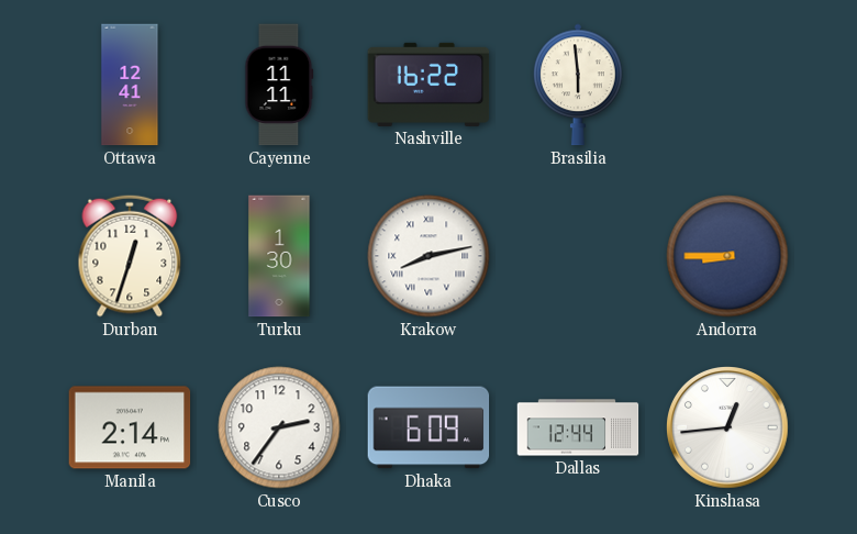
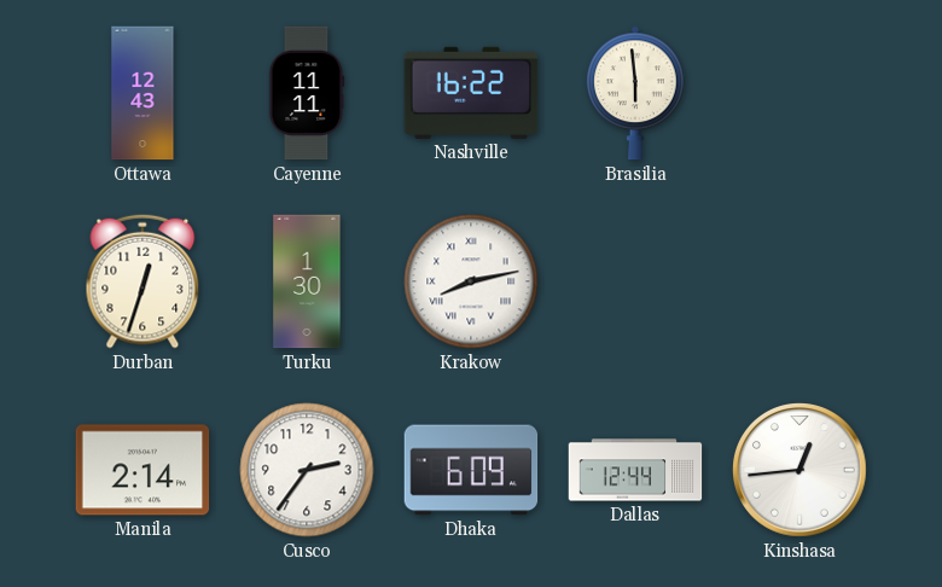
Ottawa: 12:41 -> 12:43
Andorra: 8:45 -> none
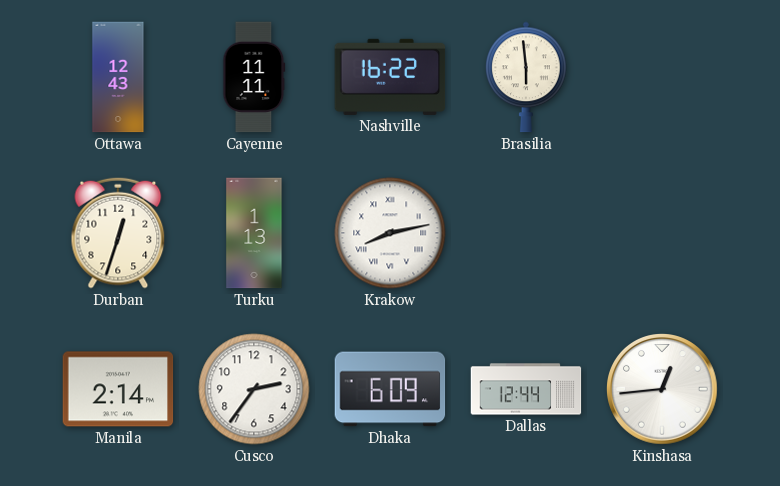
Turku: 1:30 -> 1:13
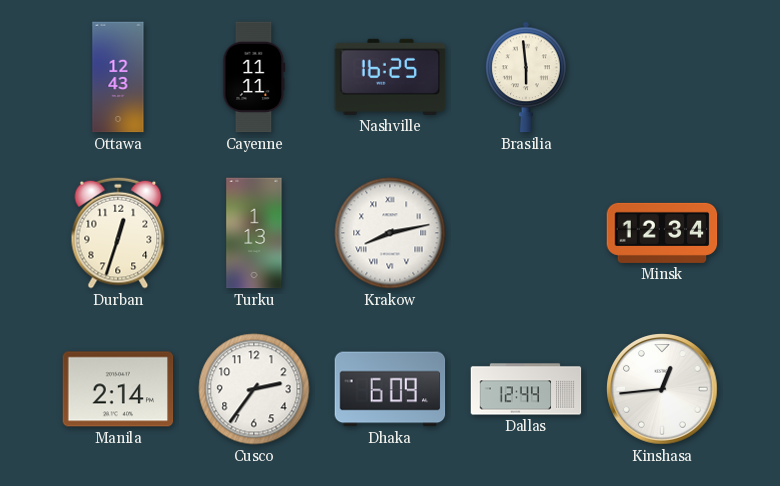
Nashville: 16:22 -> 16:25
Minsk: none -> 12:34
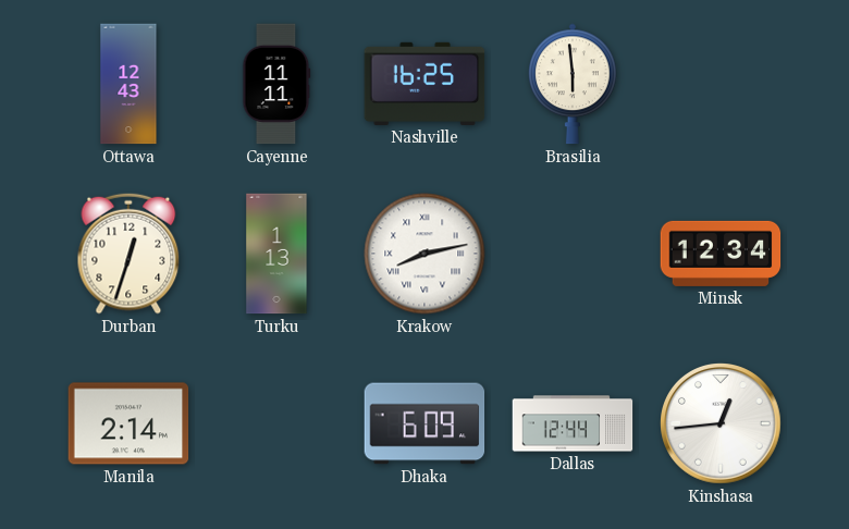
Cusco: 2:36 -> none
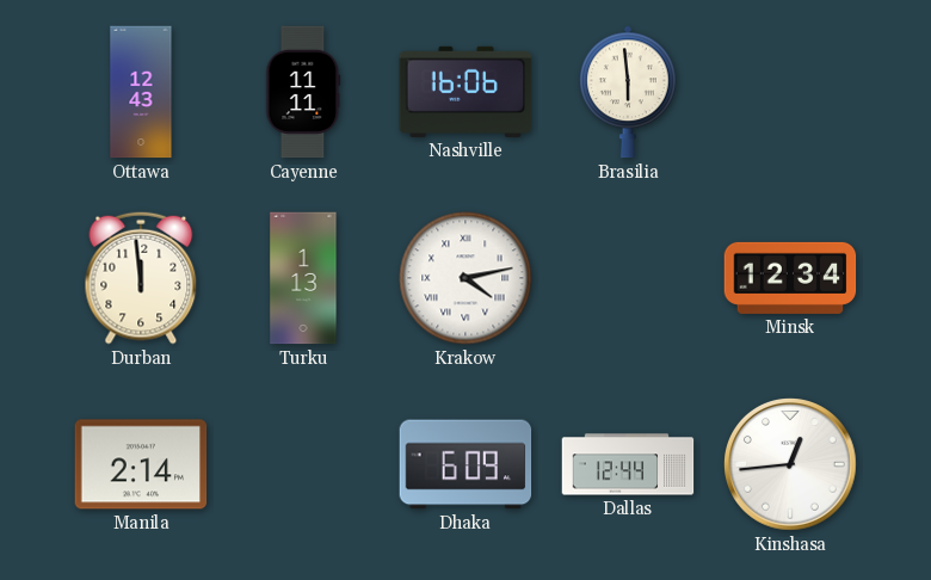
Nashville: 16:25 -> 16:06
Durban: 12:33 -> 11:59
Krakow: 8:13 -> 4:13
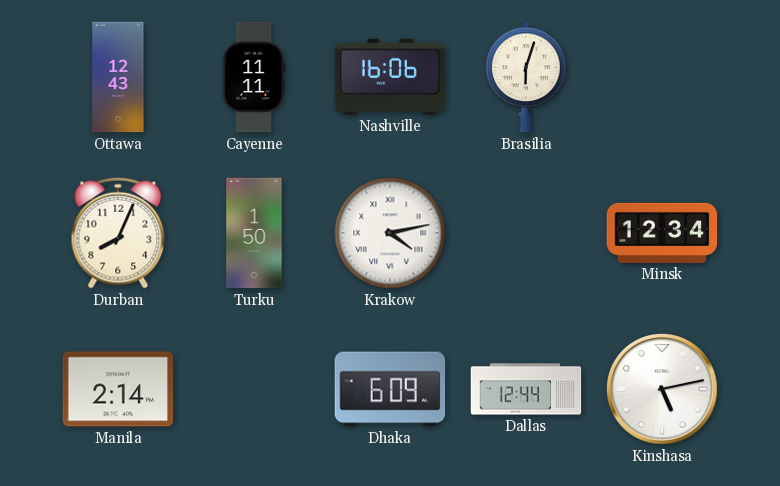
Brasilia: 5:59 -> 6:03
Durban: 11:59 -> 8:04
Turku: 1:13 -> 1:50
Kinshasa: 12:44 -> 5:13
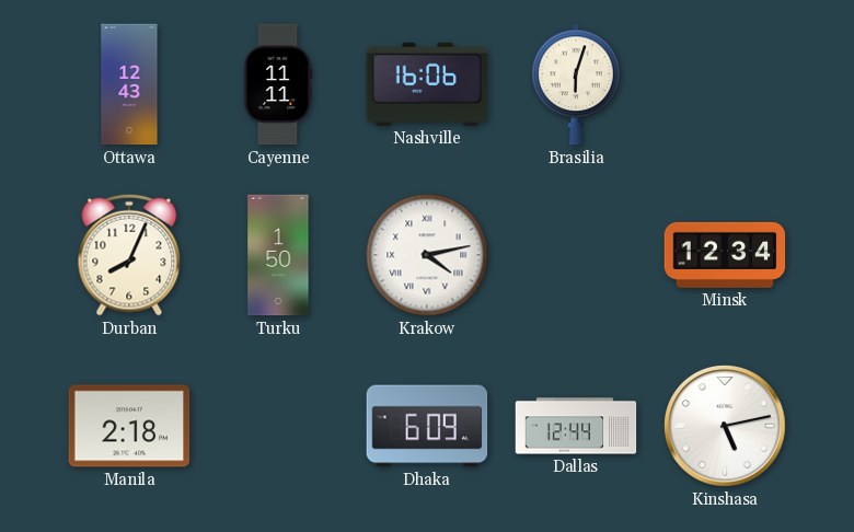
Manila: 2:14 -> 2:18
